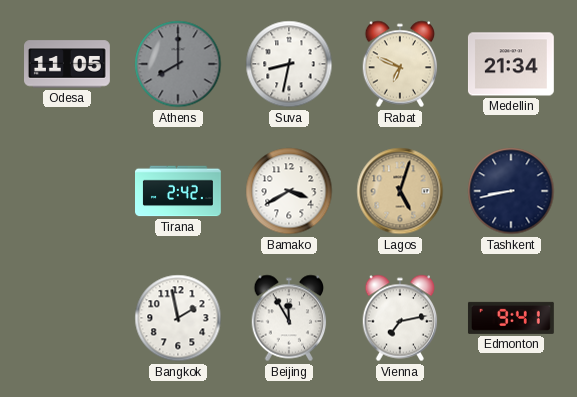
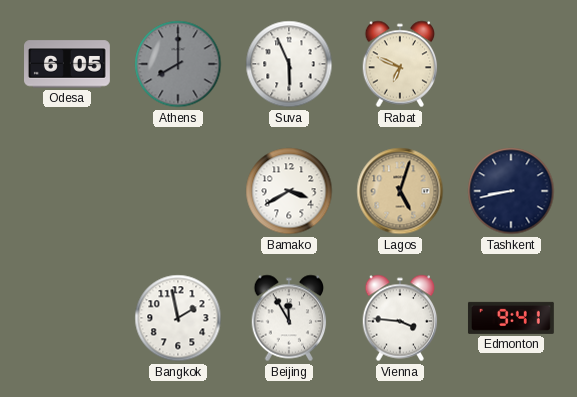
Odesa: 11:05 -> 6:05
Suva: 8:32 -> 5:56
Medellin: 21:34 -> none
Tirana: 2:42 -> none
Vienna: 7:13 -> 3:46
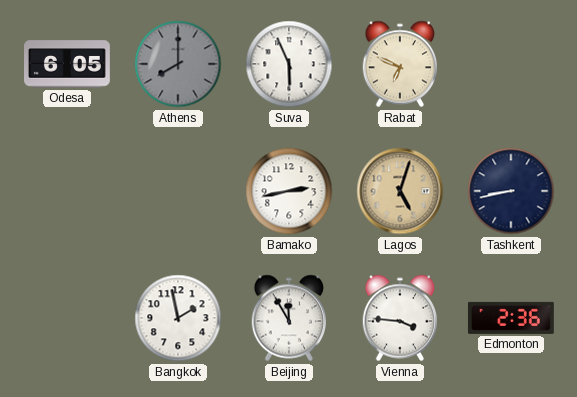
Bamako: 3:40 -> 2:43
Edmonton: 9:41 -> 2:36
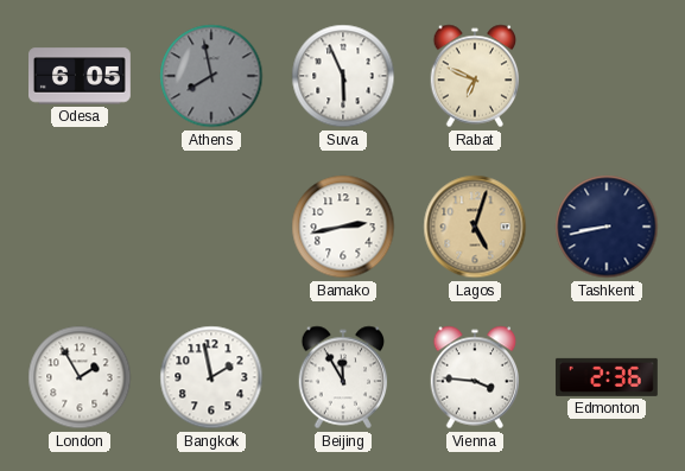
Athens: 8:00 -> 7:58
London: none -> 1:55
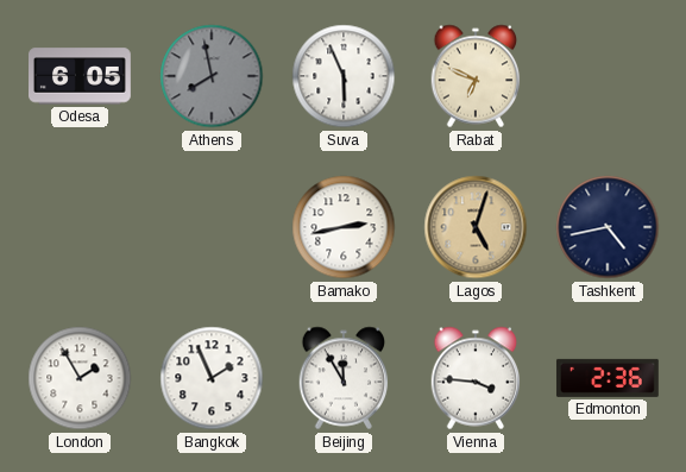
Tashkent: 8:43 -> 4:43
Bangkok: 1:58 -> 1:56
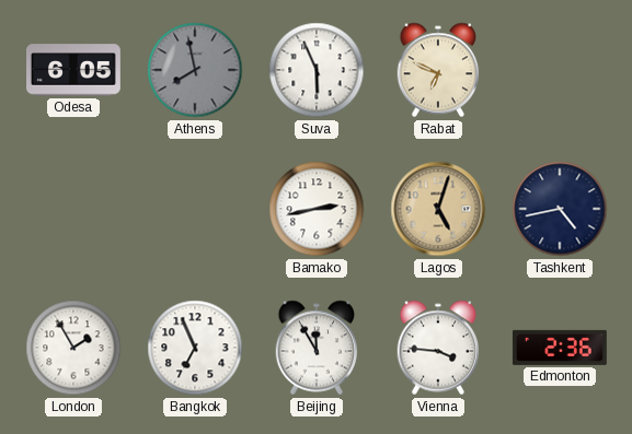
Bangkok: 1:56 -> 6:56
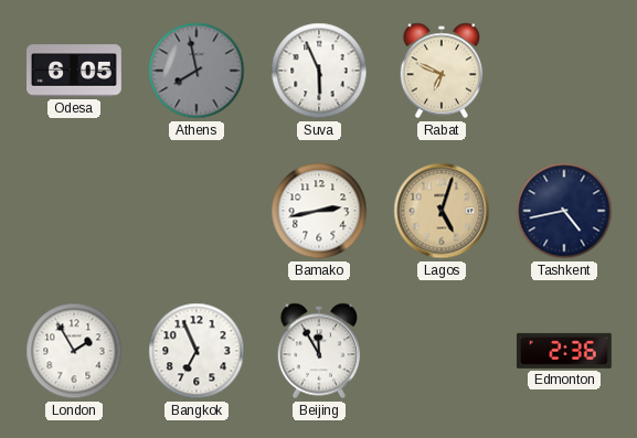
Vienna: 3:46 -> none
